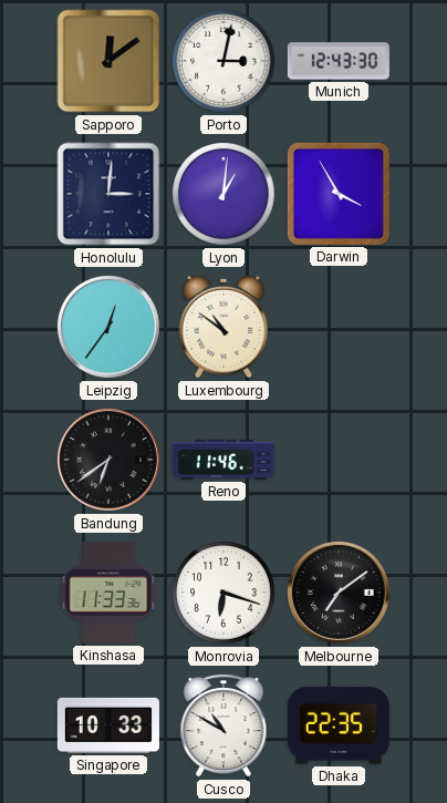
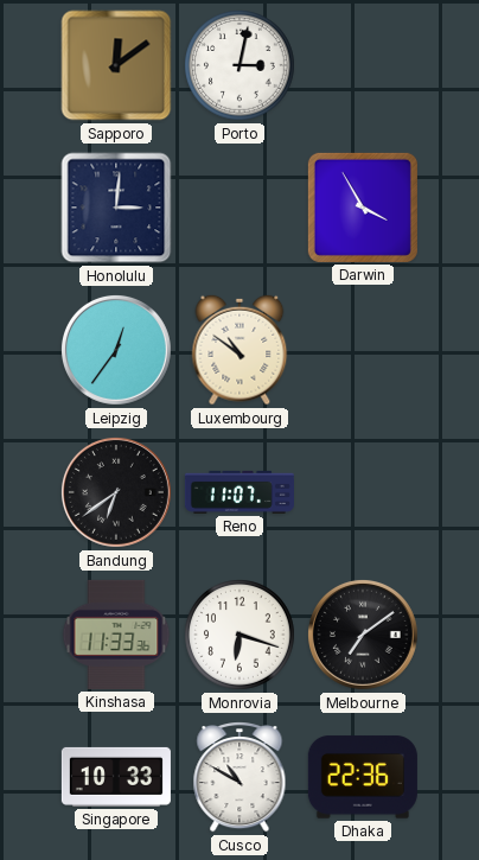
Munich: 12:43 -> none
Lyon: 1:01 -> none
Reno: 11:46 -> 11:07
Dhaka: 22:35 -> 22:36
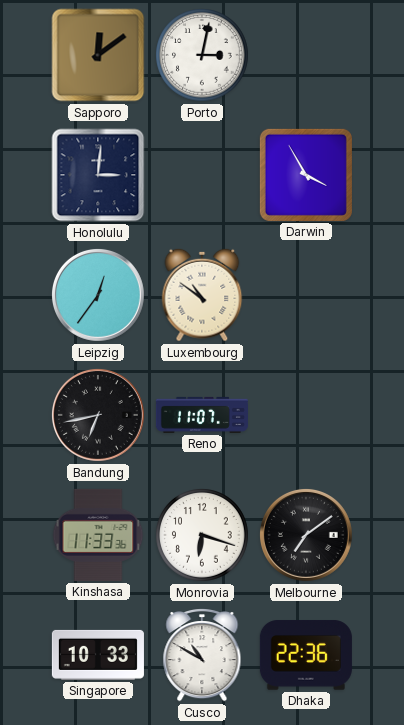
Bandung: 6:39 -> 6:43
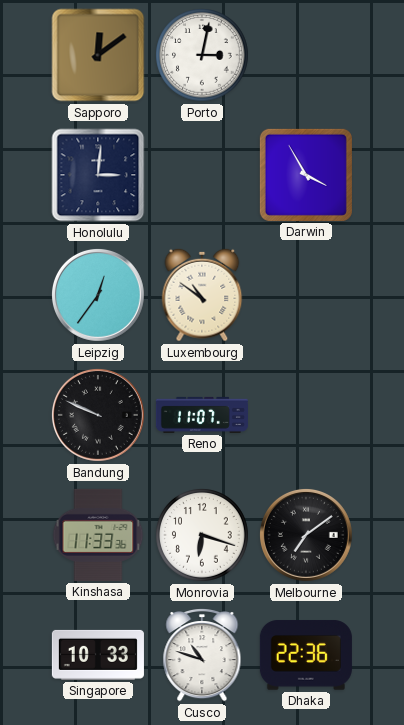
Bandung: 6:43 -> 9:49
Cusco: 10:50 -> 10:48
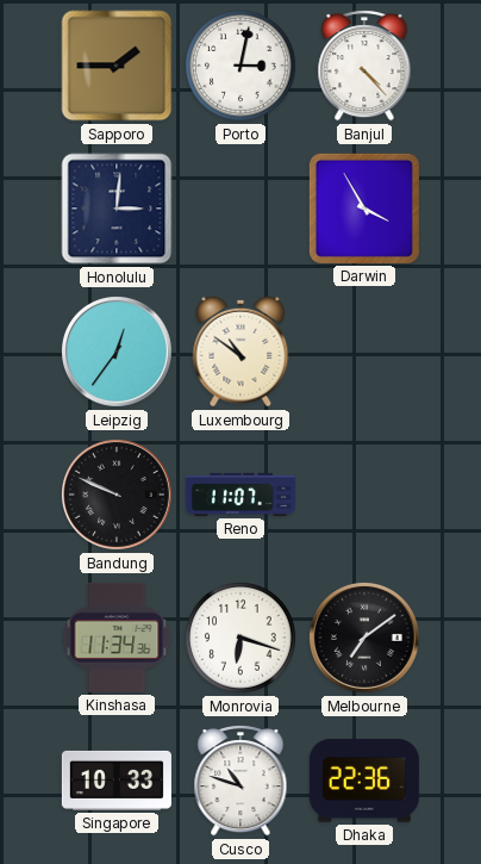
Sapporo: 12:09 -> 1:45
Banjul: none -> 4:23
Kinshasa: 11:33 -> 11:34
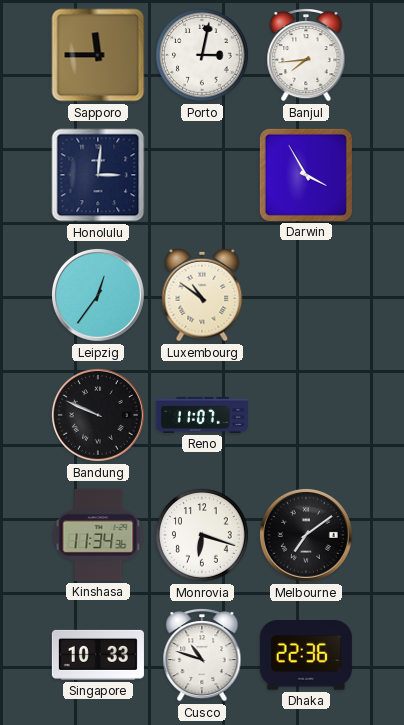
Sapporo: 1:45 -> 11:45
Banjul: 4:23 -> 7:44
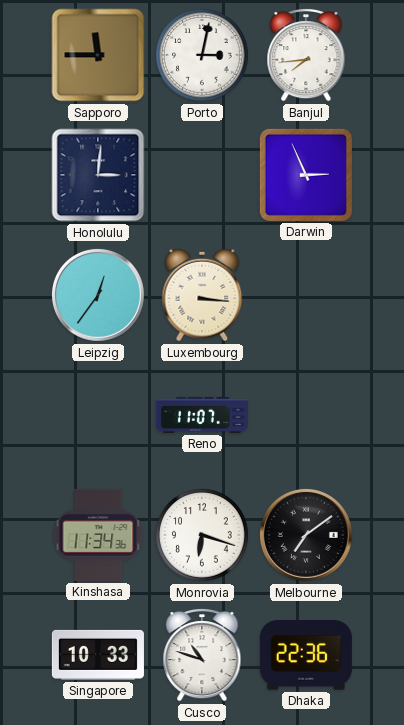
Darwin: 3:55 -> 2:56
Luxembourg: 10:51 -> 3:16
Bandung: 9:49 -> none
